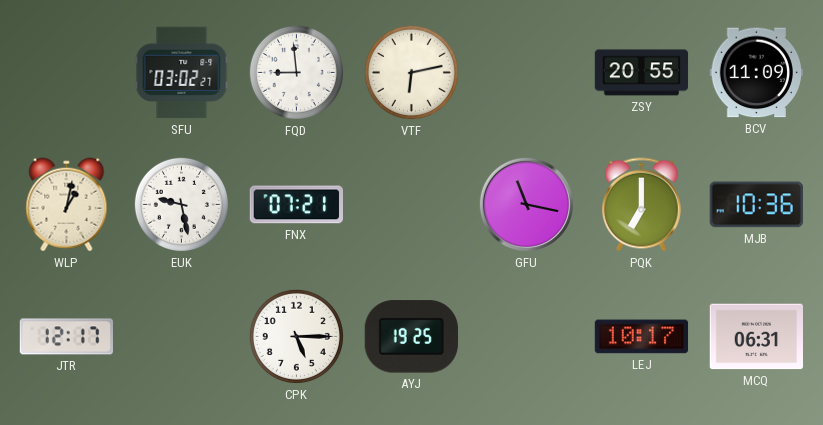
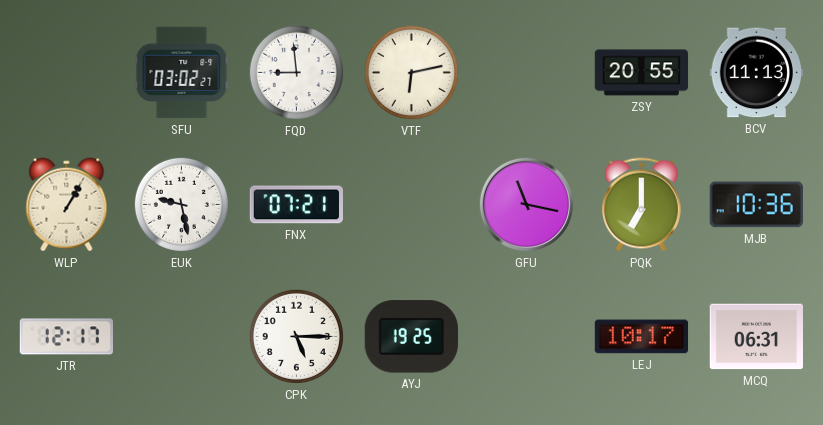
BCV: 11:09 -> 11:13
WLP: 1:02 -> 1:05
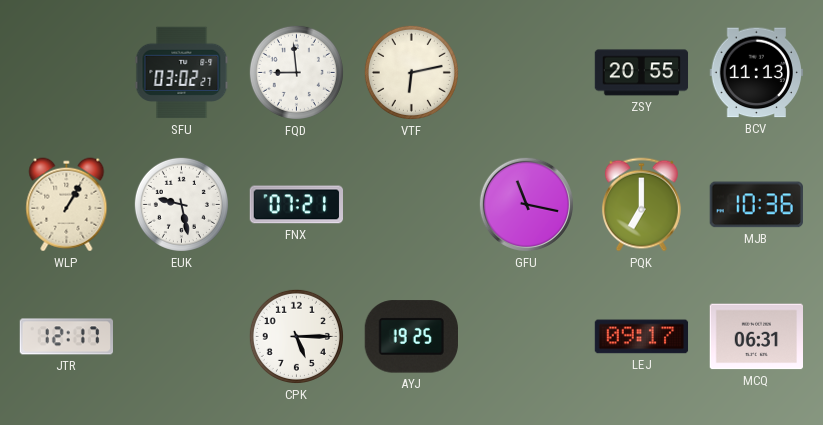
LEJ: 10:17 -> 09:17
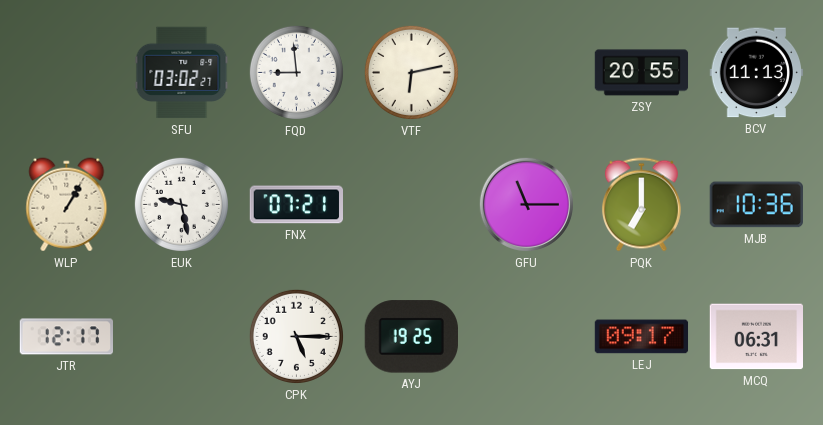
GFU: 11:17 -> 11:15
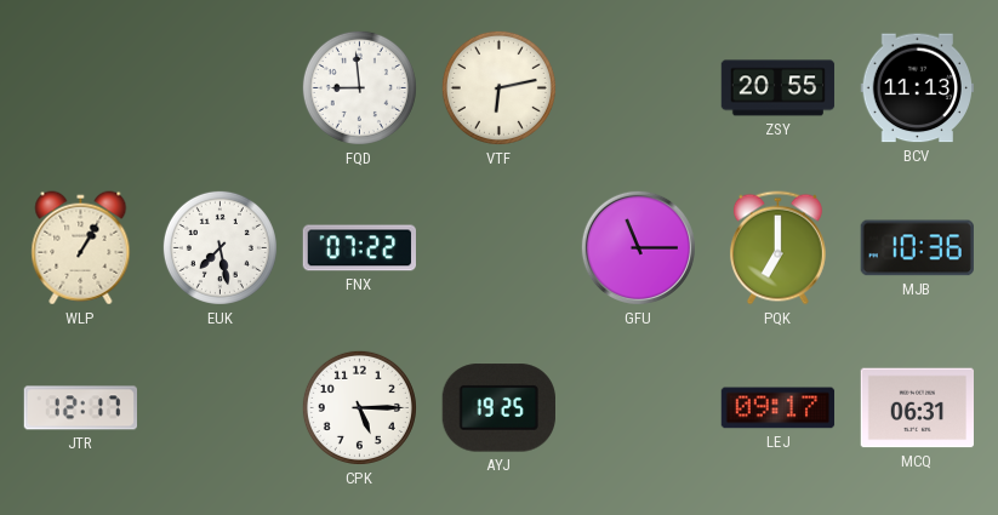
SFU: 03:02 -> none
EUK: 9:28 -> 7:28
FNX: 07:21 -> 07:22
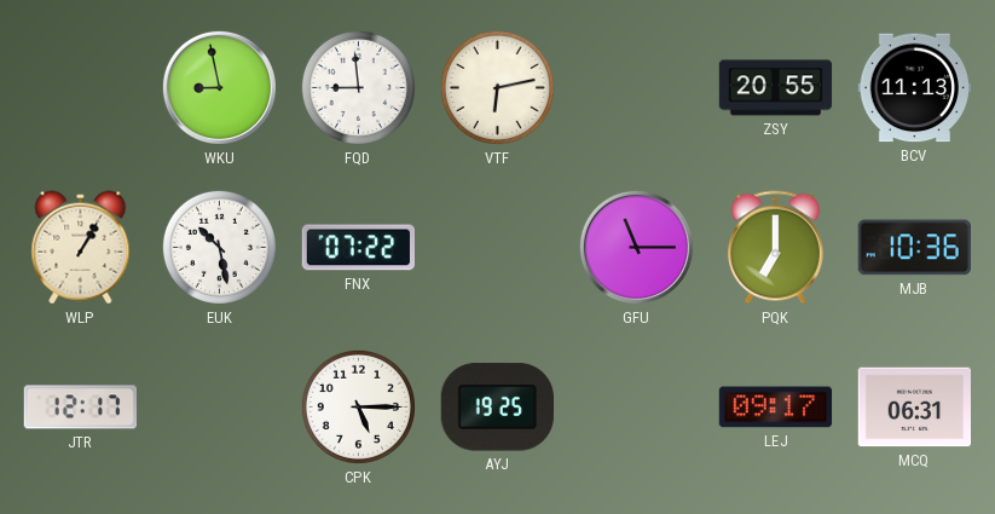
WKU: none -> 8:58
EUK: 7:28 -> 10:28
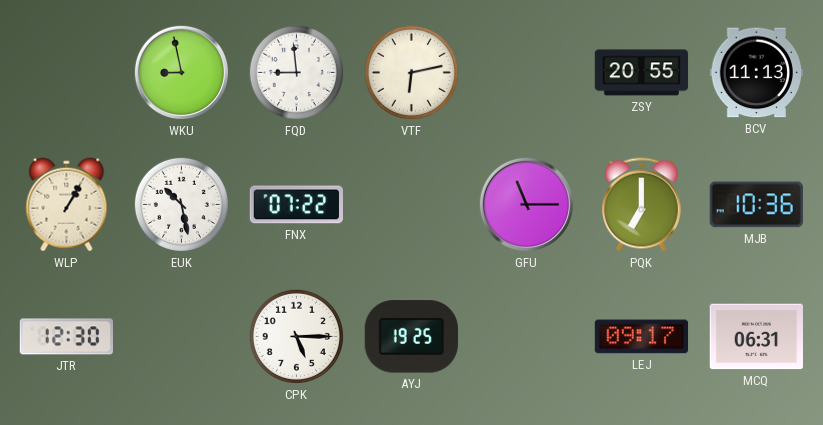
JTR: 12:17 -> 12:30
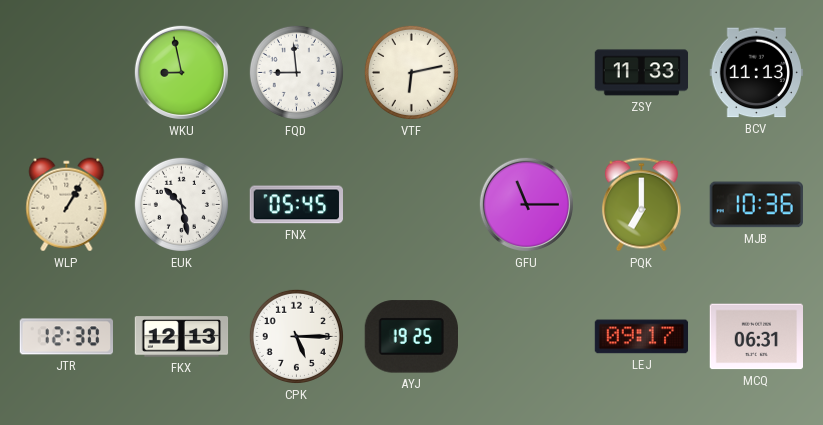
ZSY: 20:55 -> 11:33
FNX: 07:22 -> 05:45
FKX: none -> 12:13
